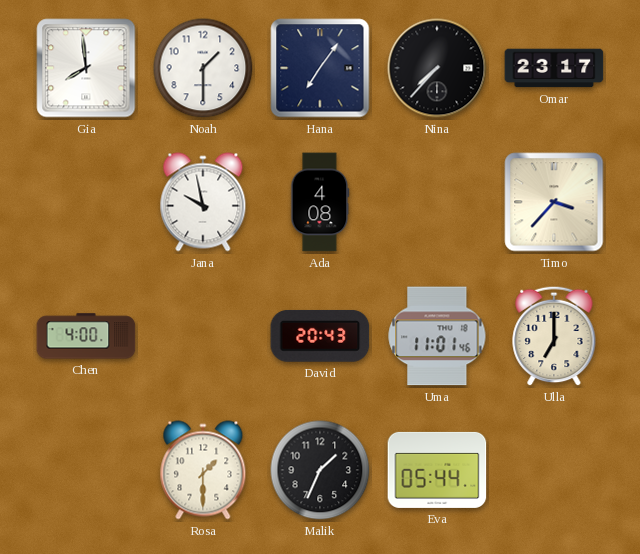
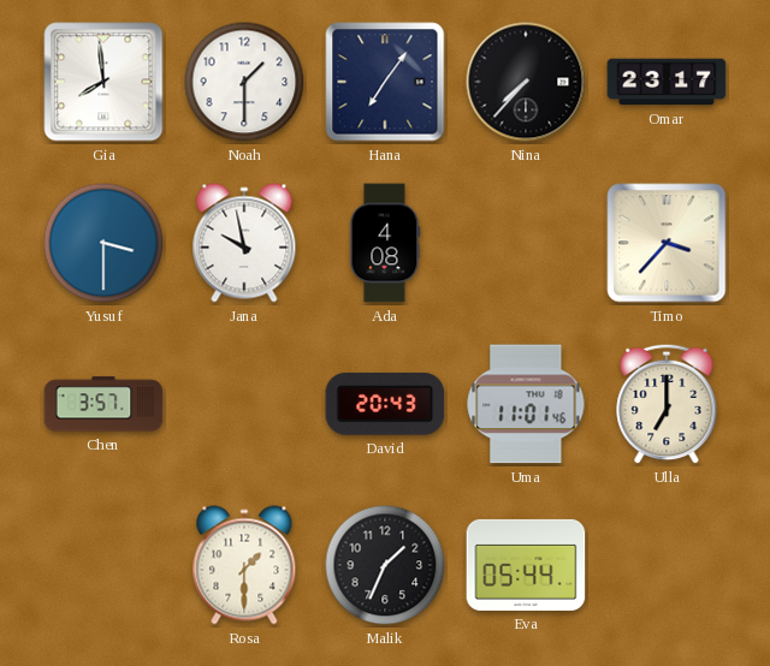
Yusuf: none -> 3:30
Chen: 4:00 -> 3:57
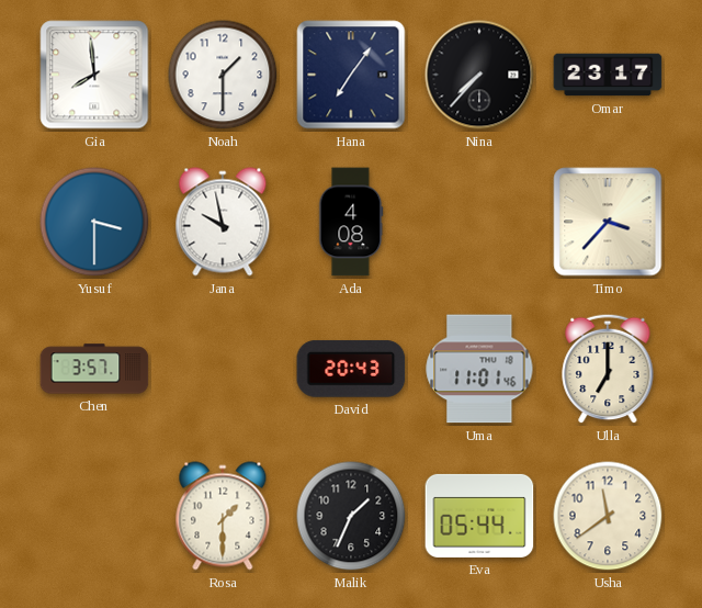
Usha: none -> 11:39
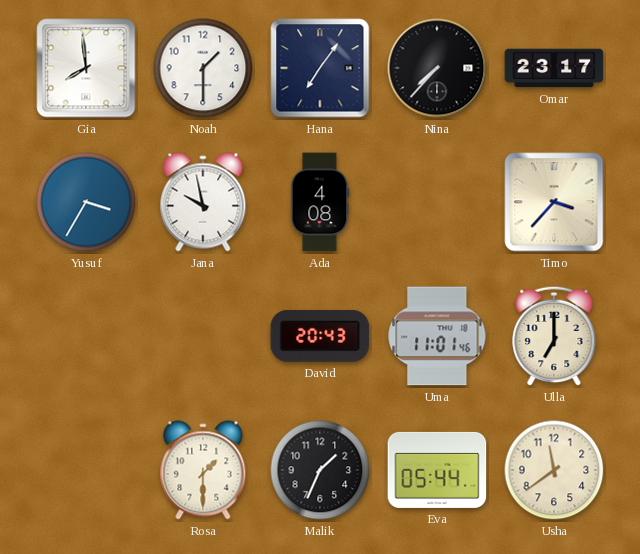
Yusuf: 3:30 -> 3:35
Chen: 3:57 -> none
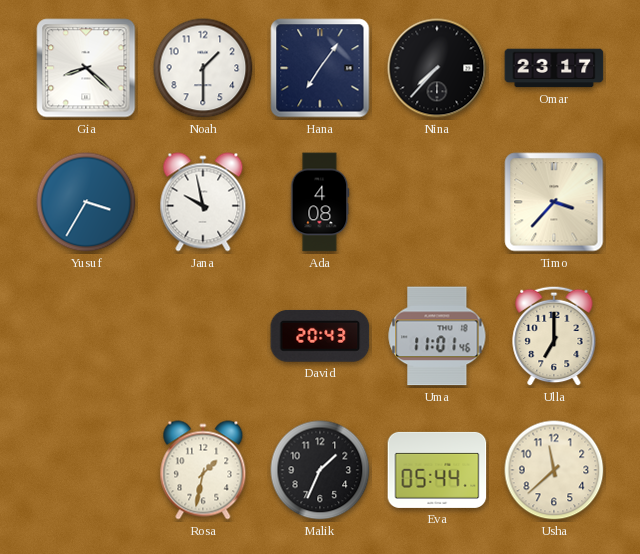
Gia: 7:59 -> 8:22
Rosa: 1:30 -> 1:32
Usha: 11:39 -> 11:38
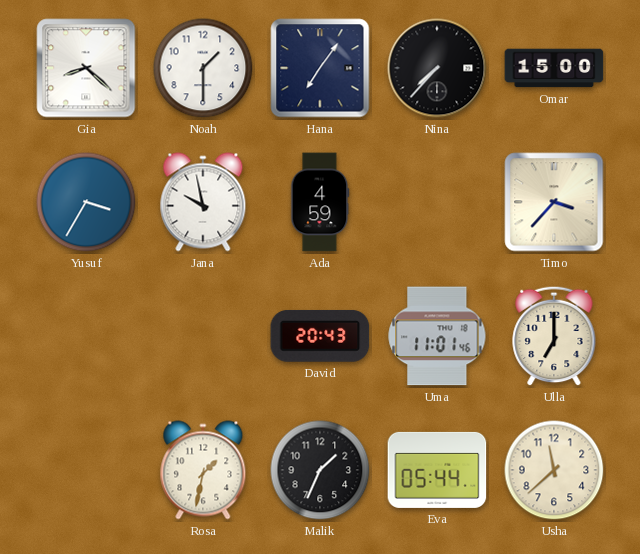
Omar: 23:17 -> 15:00
Ada: 4:08 -> 4:59
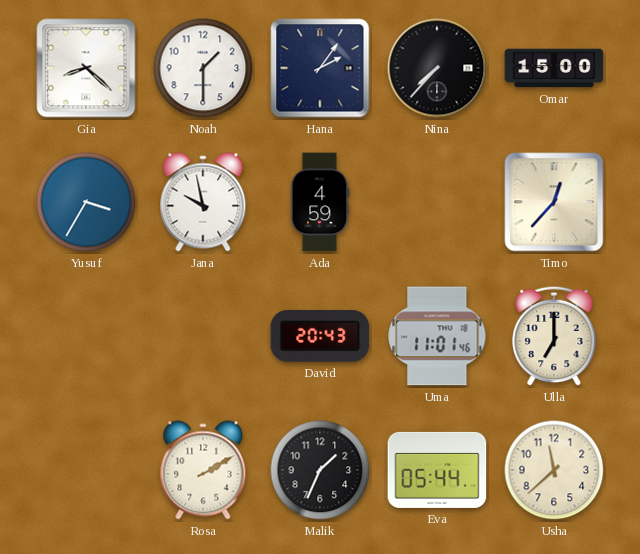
Hana: 7:06 -> 2:06
Timo: 3:37 -> 12:37
Rosa: 1:32 -> 2:10
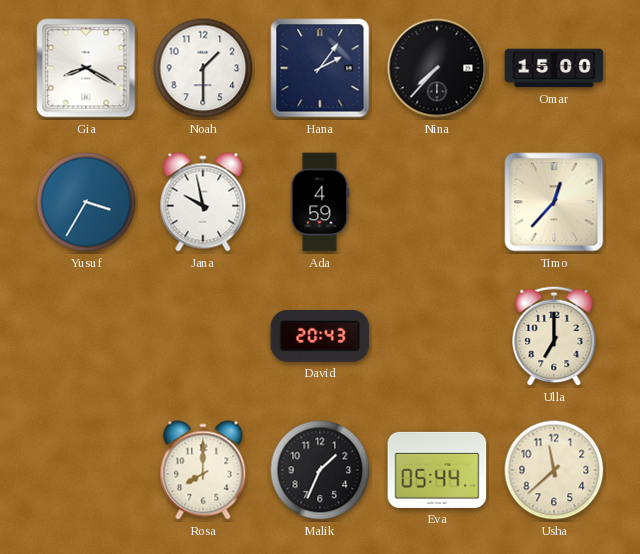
Gia: 8:22 -> 8:20
Uma: 11:01 -> none
Rosa: 2:10 -> 8:00
